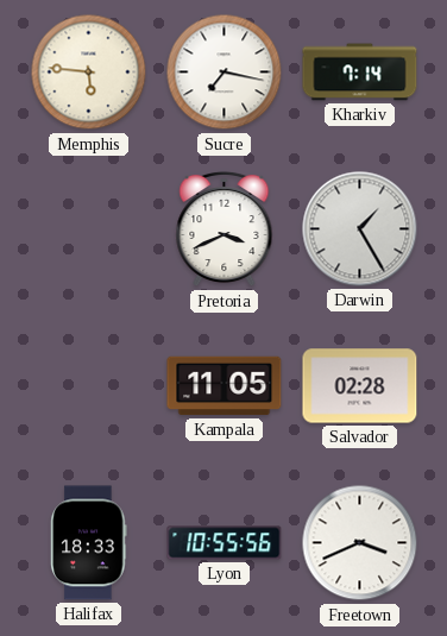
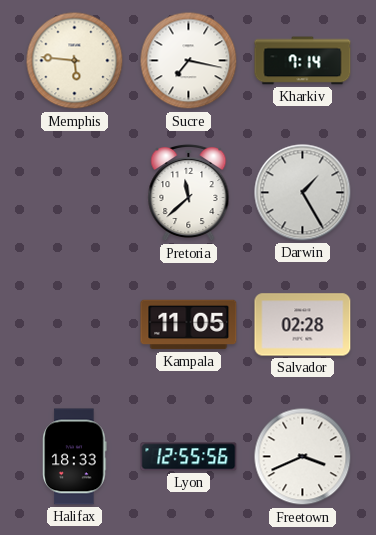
Pretoria: 3:41 -> 11:38
Lyon: 10:55 -> 12:55
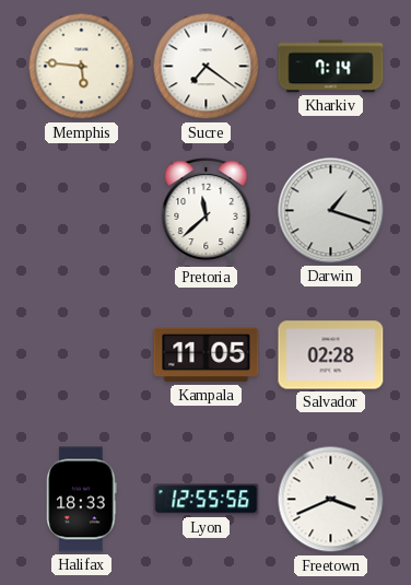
Sucre: 7:17 -> 7:21
Darwin: 1:25 -> 1:18
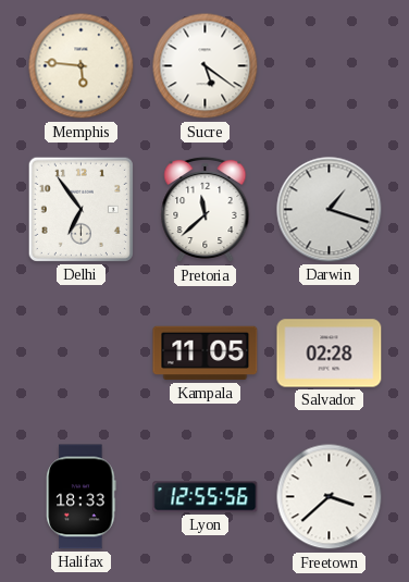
Sucre: 7:21 -> 5:21
Kharkiv: 7:14 -> none
Delhi: none -> 6:54
Freetown: 3:41 -> 3:38
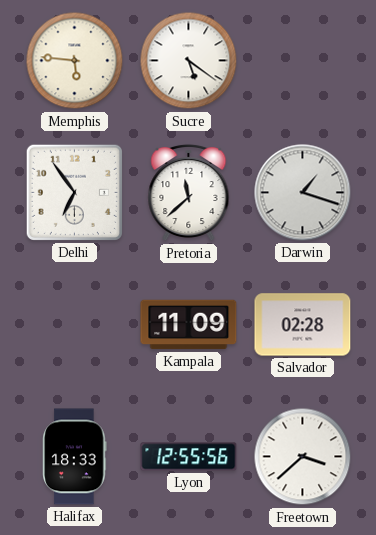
Kampala: 11:05 -> 11:09
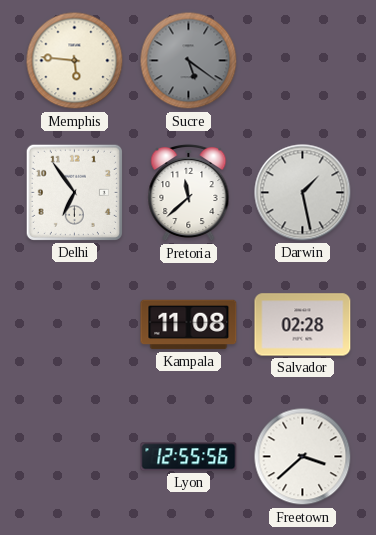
Sucre dial: white -> grey
Darwin: 1:18 -> 1:28
Kampala: 11:09 -> 11:08
Halifax: 18:33 -> none
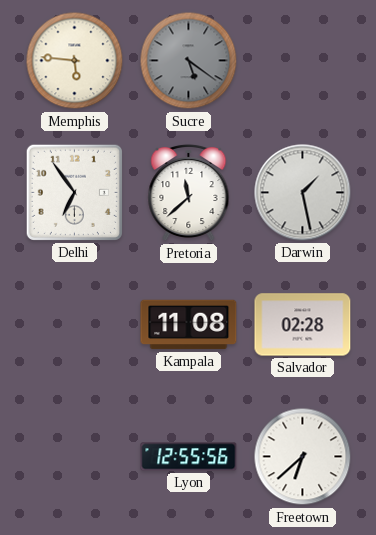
Freetown: 3:38 -> 6:38
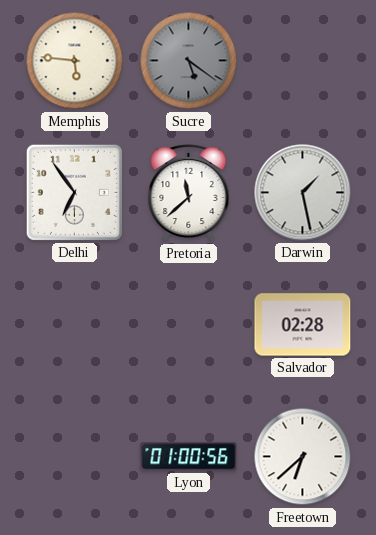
Kampala: 11:08 -> none
Lyon: 12:55 -> 01:00
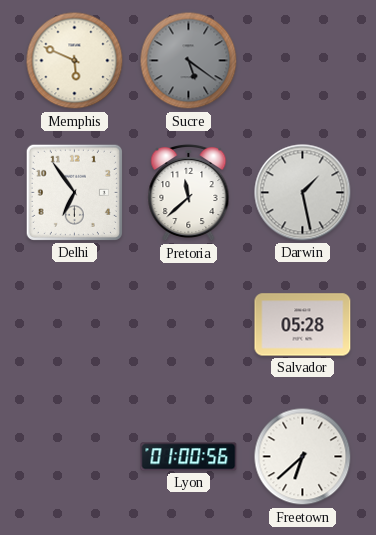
Memphis: 5:46 -> 5:49
Salvador: 02:28 -> 05:28
